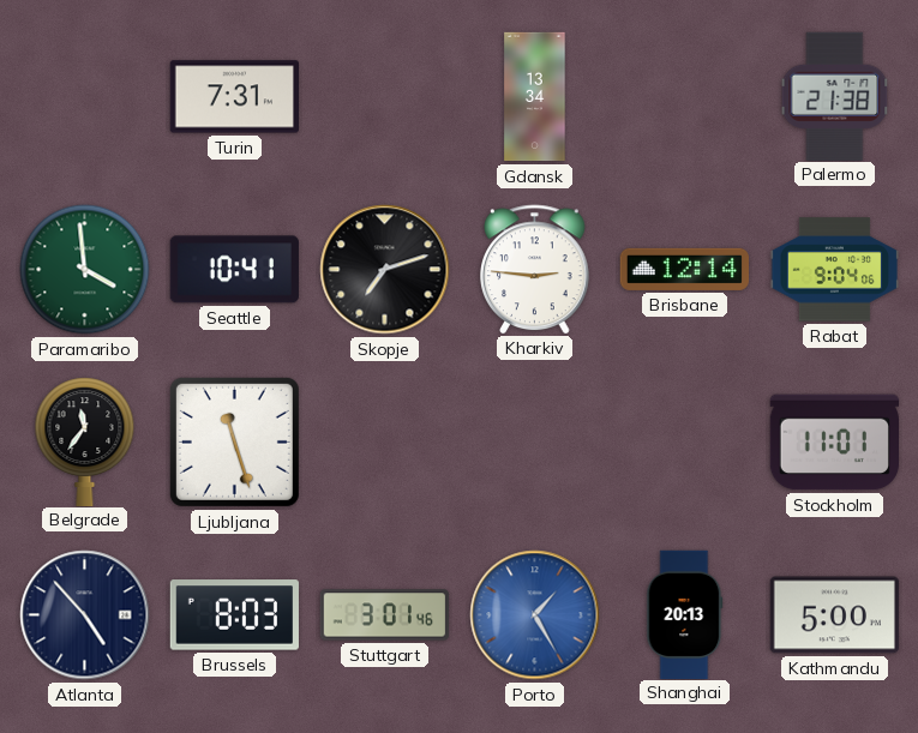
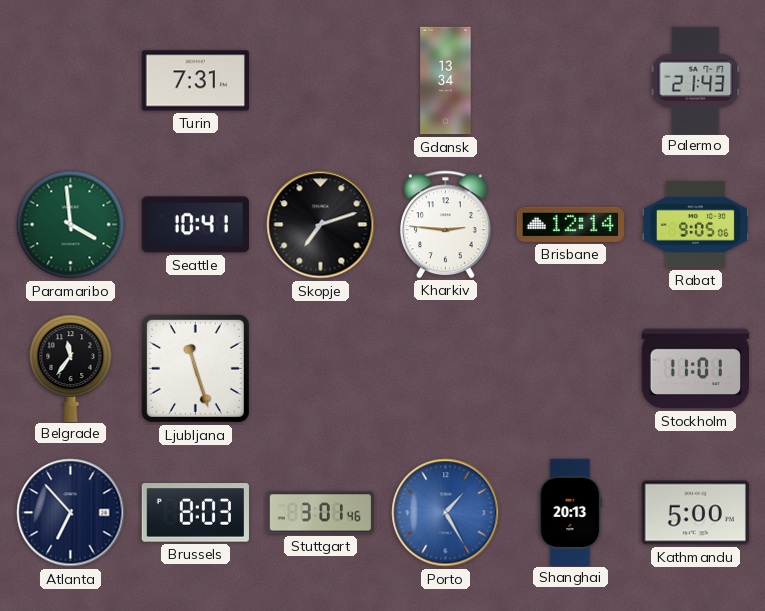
Palermo: 21:38 -> 21:43
Rabat: 9:04 -> 9:05
Atlanta: 4:53 -> 6:53
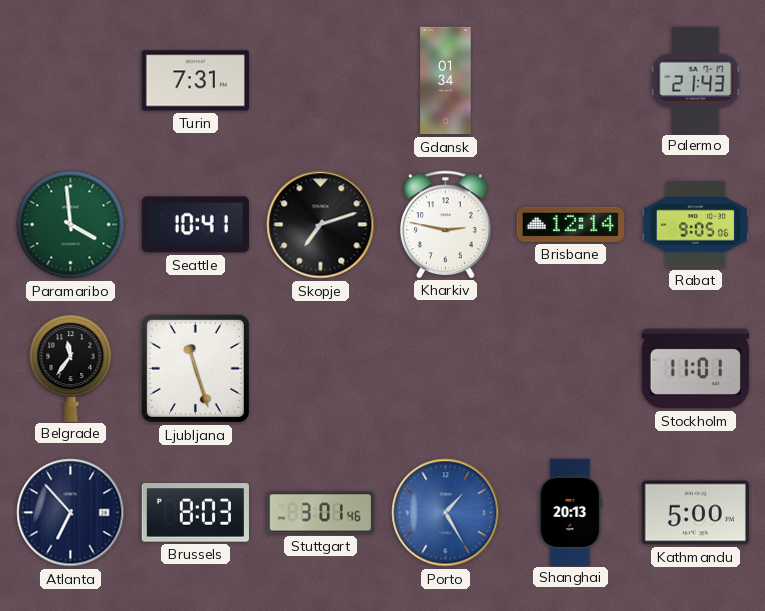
Gdansk: 13:34 -> 01:34
Kharkiv: 2:46 -> 2:47
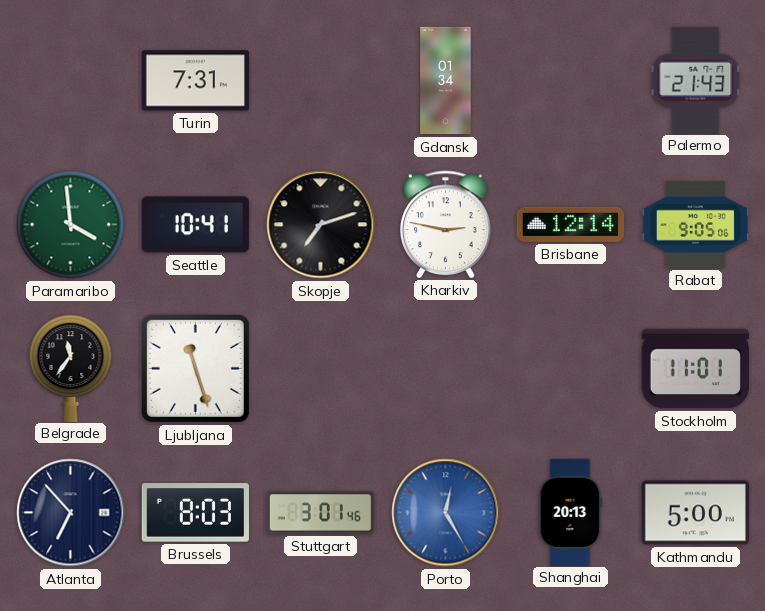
Porto: 1:25 -> 12:25
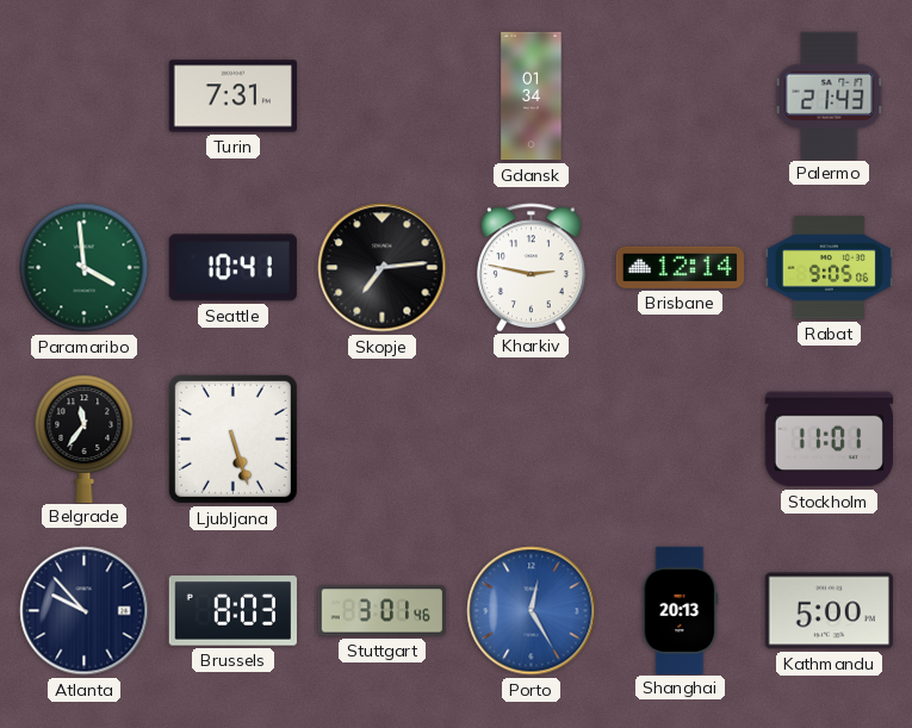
Skopje: 7:12 -> 7:14
Ljubljana: 11:27 -> 5:27
Atlanta: 6:53 -> 9:53
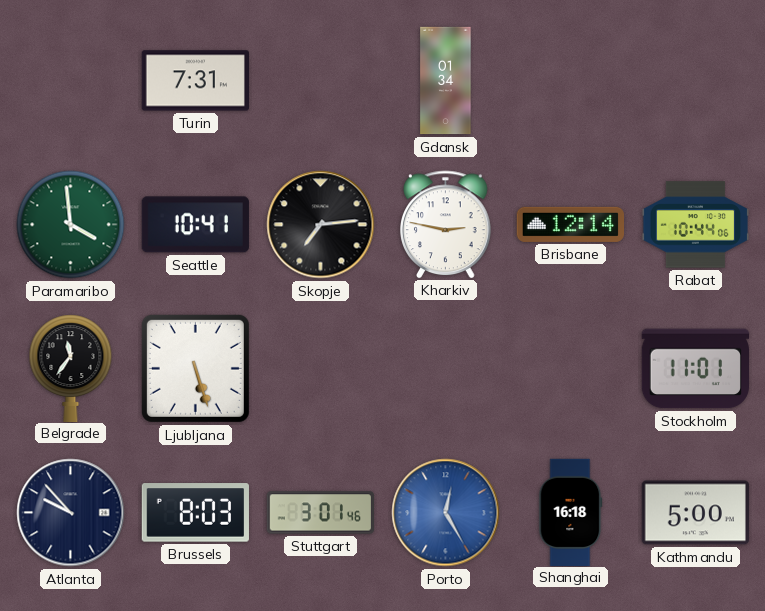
Palermo: 21:43 -> none
Rabat: 9:05 -> 10:44
Shanghai: 20:13 -> 16:18
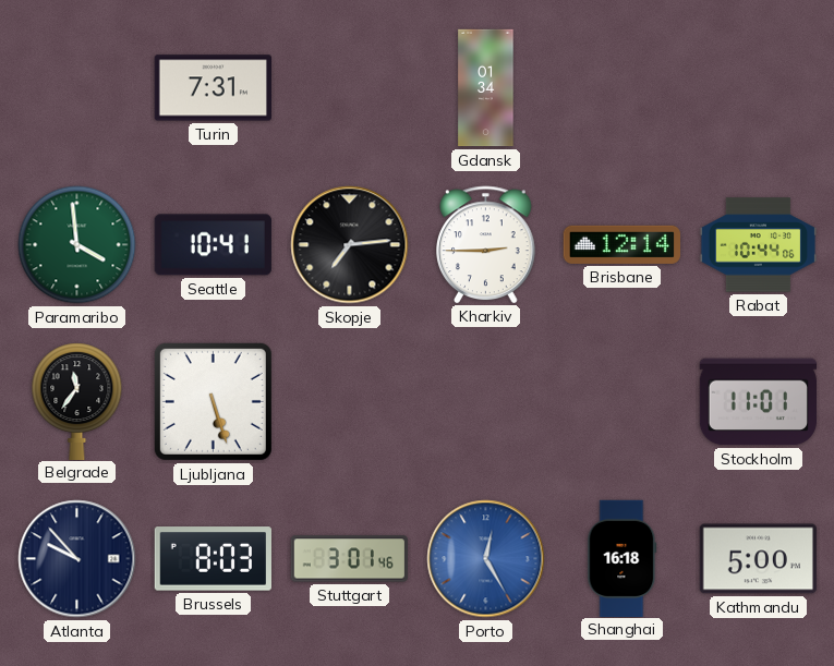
Kharkiv: 2:47 -> 2:45
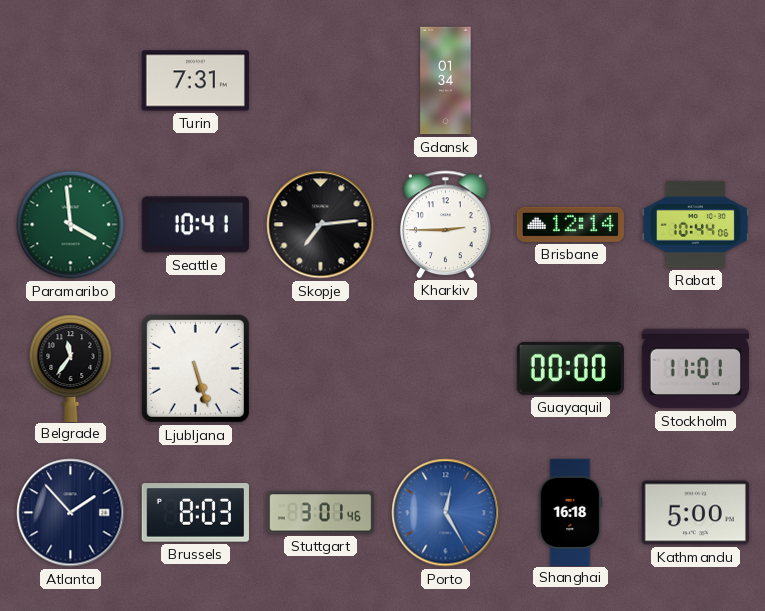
Guayaquil: none -> 00:00
Atlanta: 9:53 -> 1:53
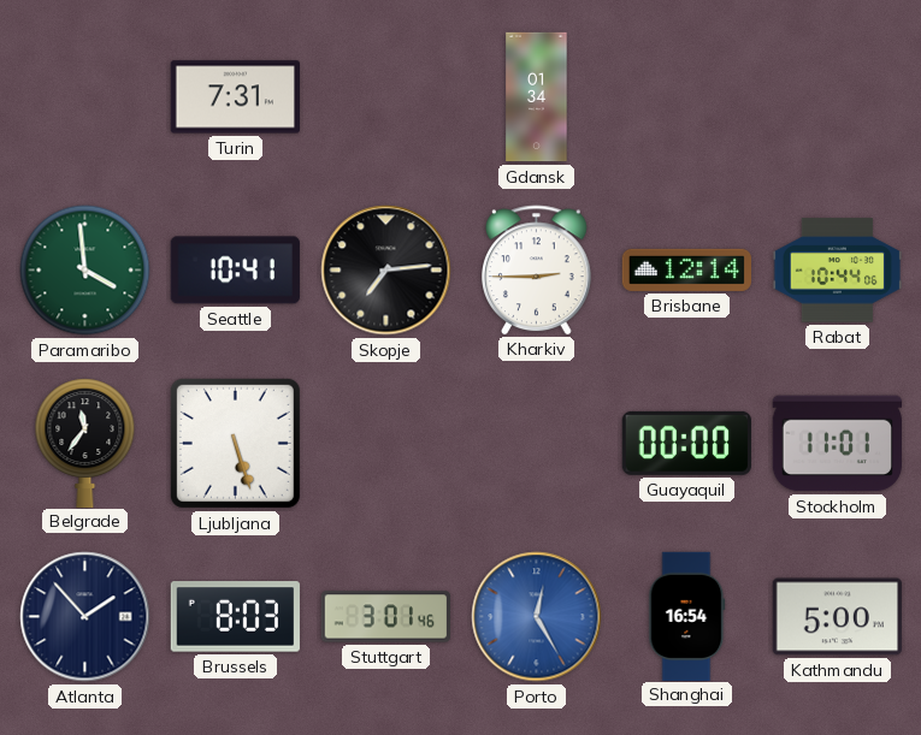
Shanghai: 16:18 -> 16:54
